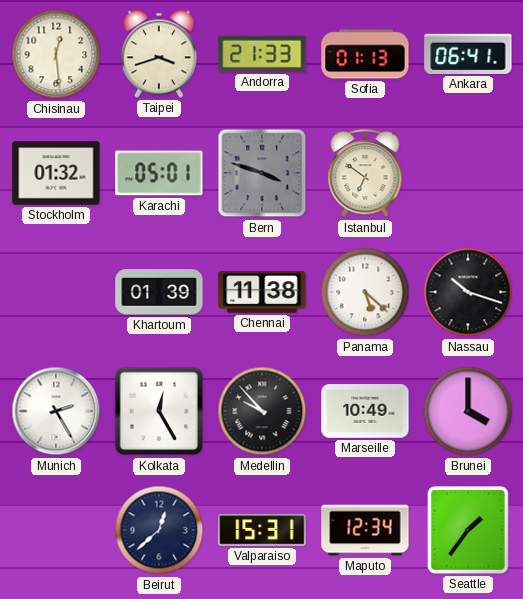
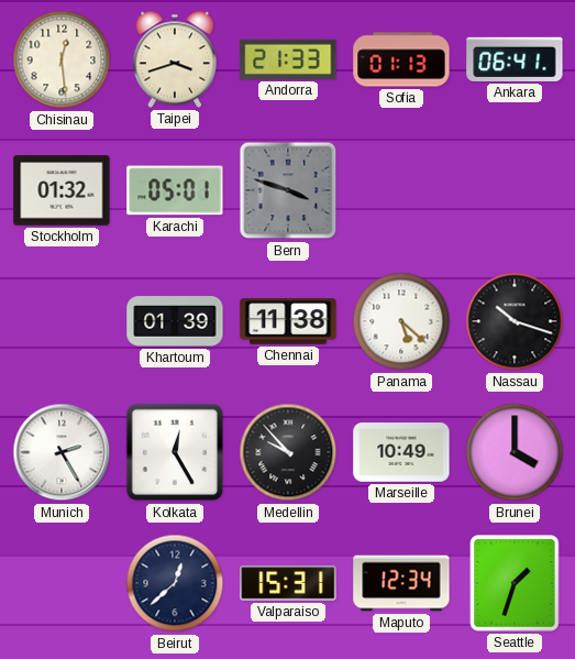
Istanbul: 6:51 -> none
Seattle: 1:36 -> 1:33
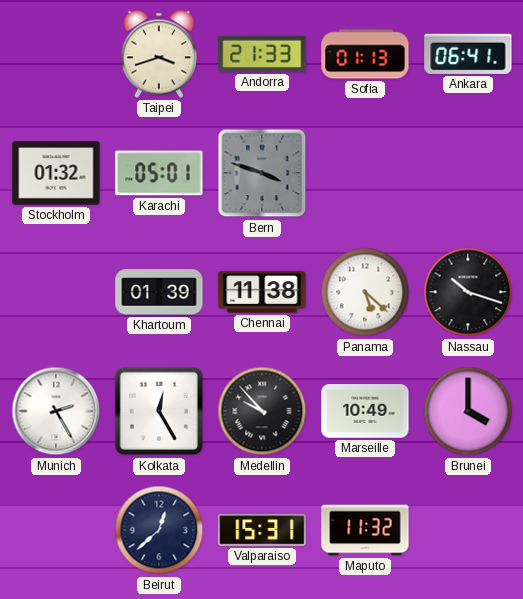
Chisinau: 12:29 -> none
Maputo: 12:34 -> 11:32
Seattle: 1:33 -> none
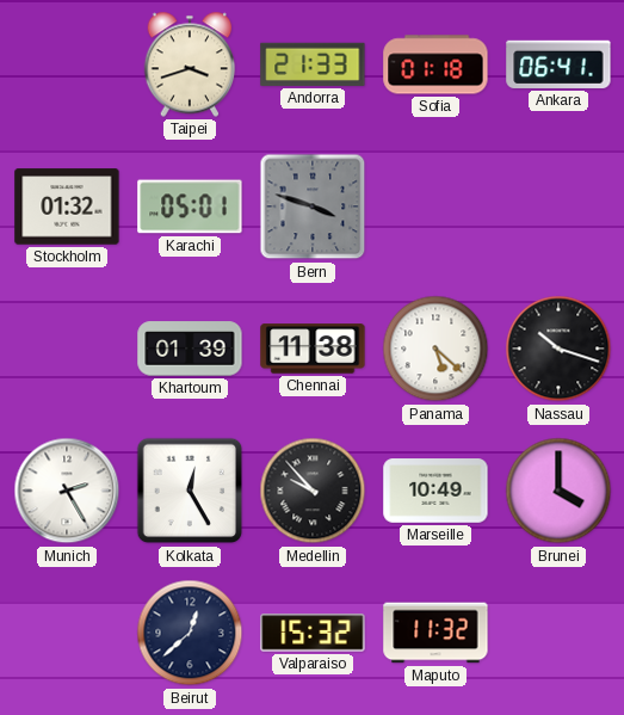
Sofia: 01:13 -> 01:18
Valparaiso: 15:31 -> 15:32
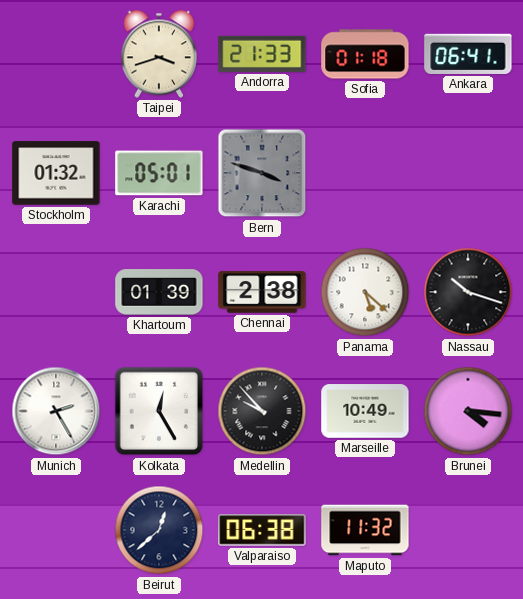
Chennai: 11:38 -> 2:38
Brunei: 4:00 -> 4:16
Valparaiso: 15:32 -> 06:38
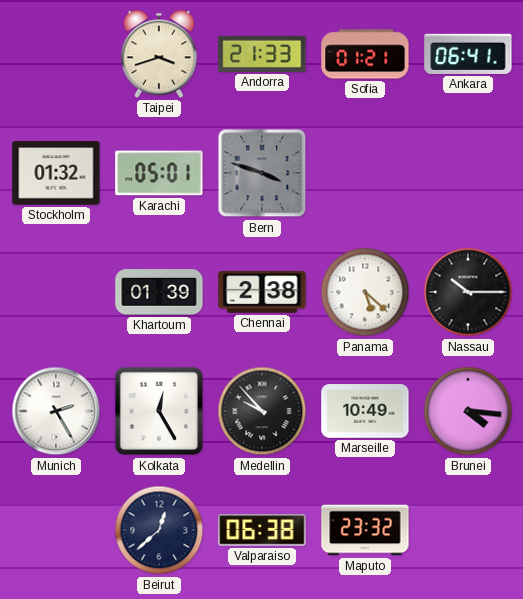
Sofia: 01:18 -> 01:21
Nassau: 10:18 -> 10:15
Maputo: 11:32 -> 23:32
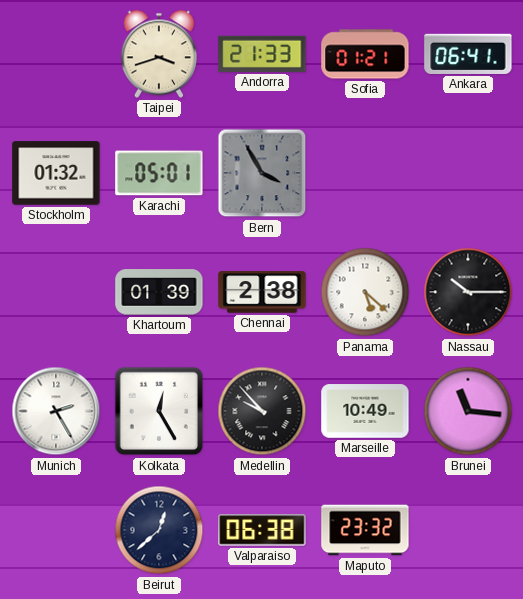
Bern: 3:48 -> 3:55
Brunei: 4:16 -> 11:16
